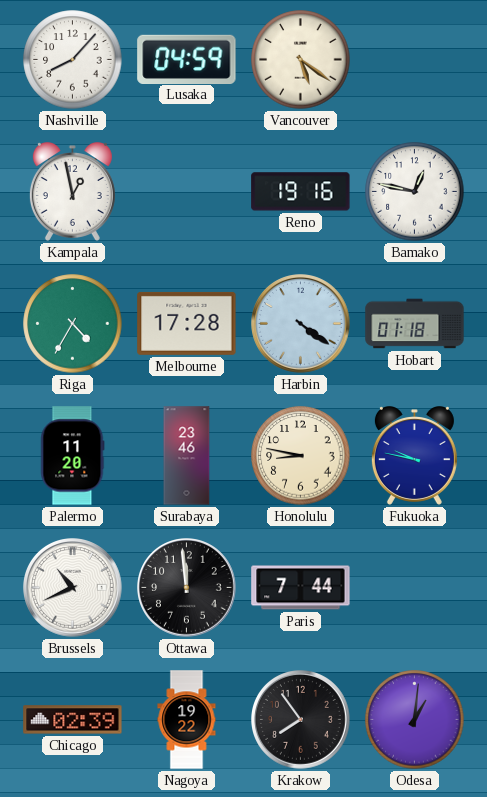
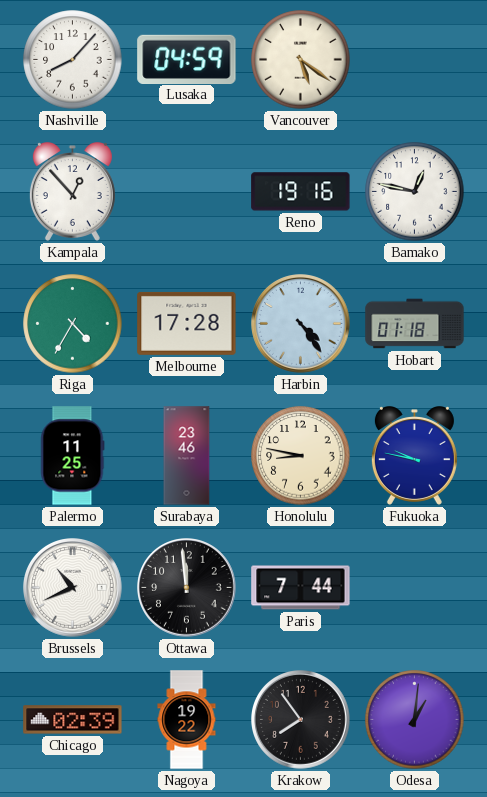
Kampala: 12:58 -> 12:53
Harbin: 4:21 -> 4:24
Palermo: 11:20 -> 11:25
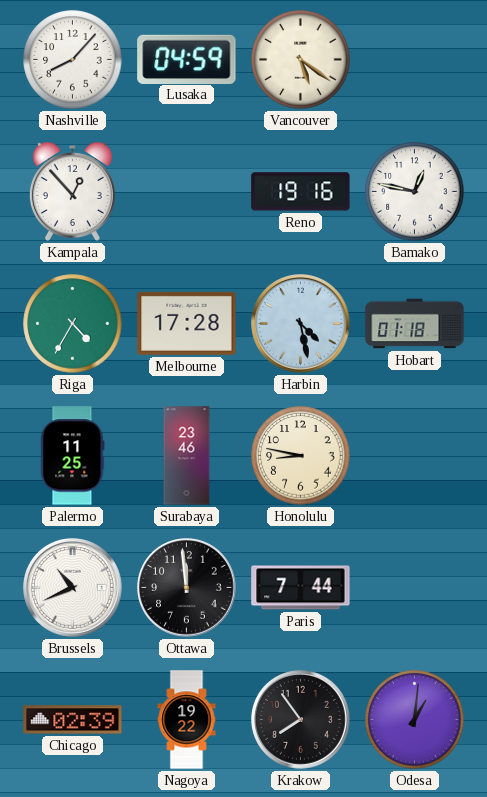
Harbin: 4:24 -> 4:28
Fukuoka: 9:47 -> none
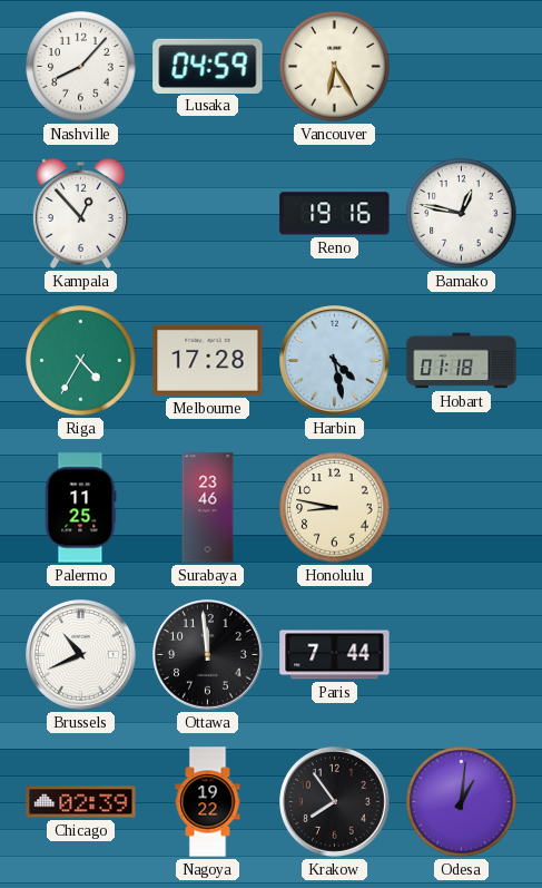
Vancouver: 5:21 -> 6:25
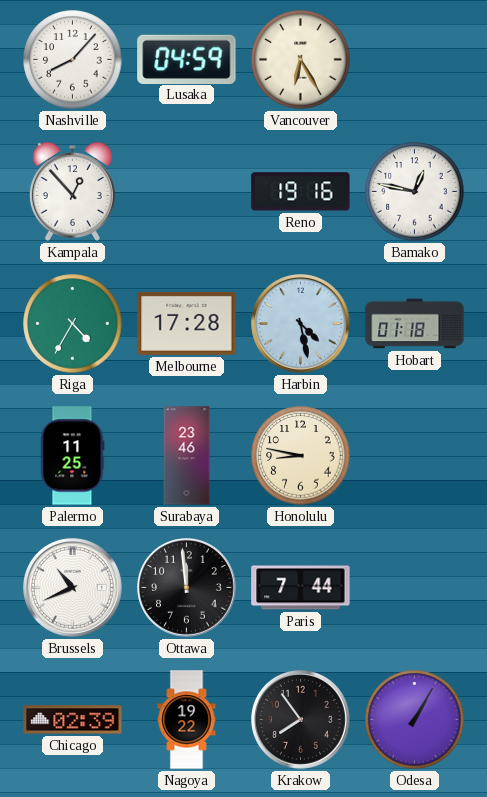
Odesa: 1:01 -> 1:05
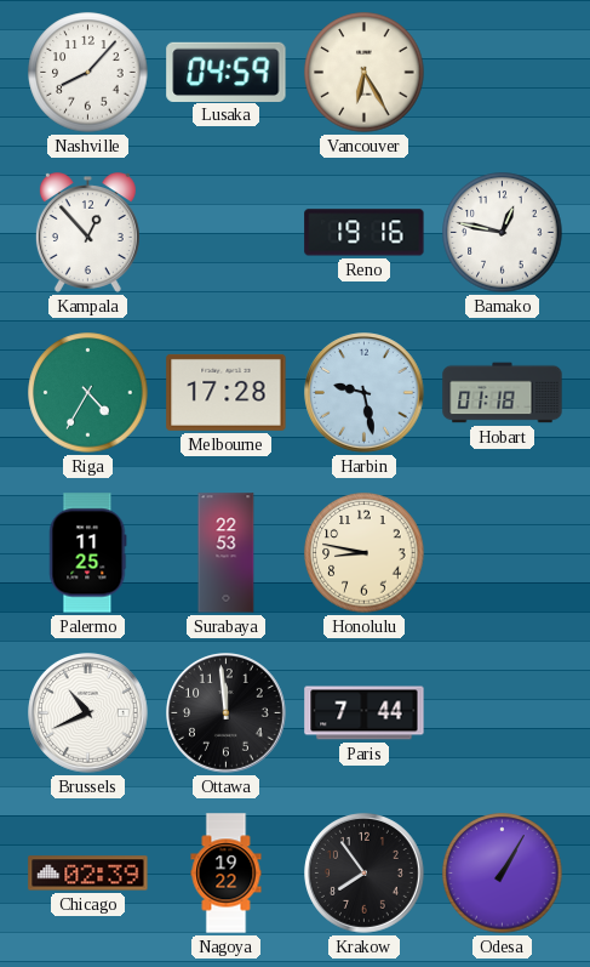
Harbin: 4:28 -> 9:28
Surabaya: 23:46 -> 22:53
